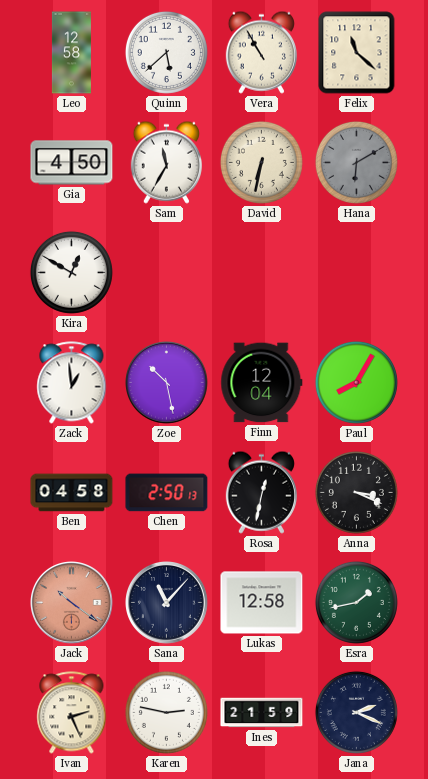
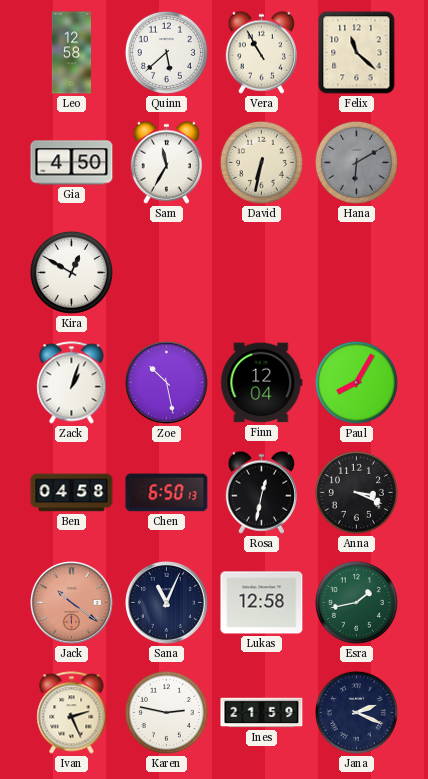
Zack: 12:59 -> 1:03
Chen: 2:50 -> 6:50
Sana: 11:07 -> 11:04
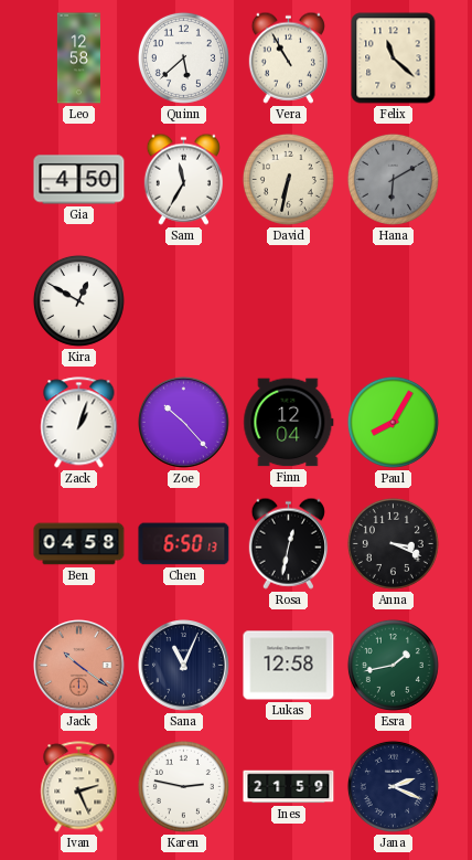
Zoe: 10:28 -> 10:23
